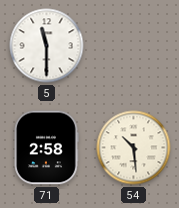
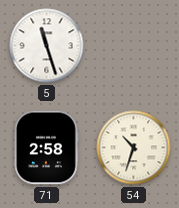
5: 11:30 -> 11:27
54: 10:29 -> 10:33
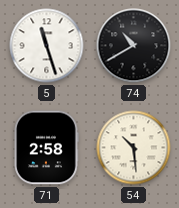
74: none -> 10:40
54: 10:33 -> 10:29
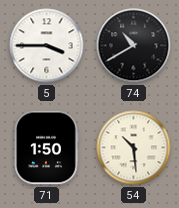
5: 11:27 -> 3:45
71: 2:58 -> 1:50
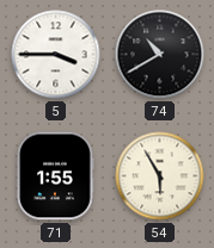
71: 1:50 -> 1:55
54: 10:29 -> 5:55
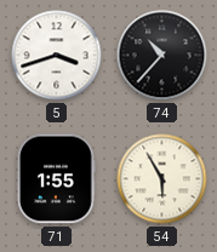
5: 3:45 -> 3:42
74: 10:40 -> 10:37
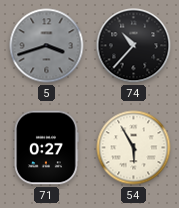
5 dial: white -> grey
71: 1:55 -> 0:27
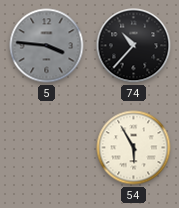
5: 3:42 -> 3:46
71: 0:27 -> none
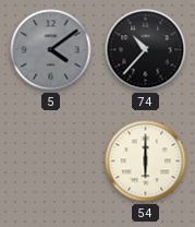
5: 3:46 -> 4:09
54: 5:55 -> 6:00
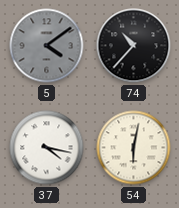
37: none -> 4:17
54: 6:00 -> 6:02
